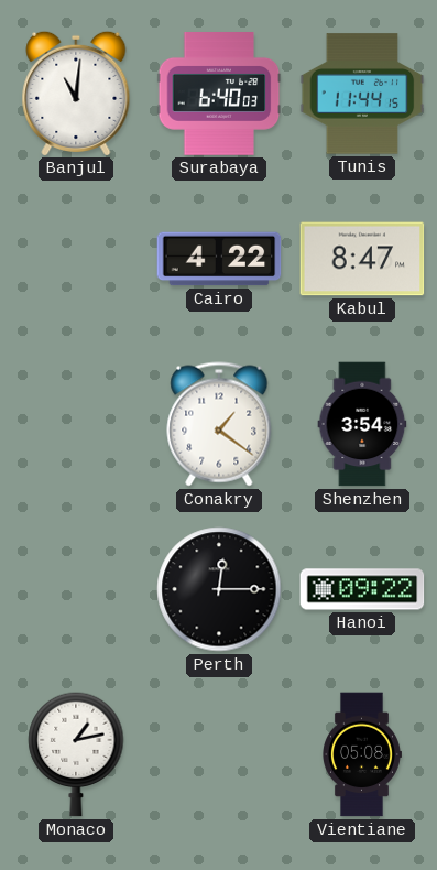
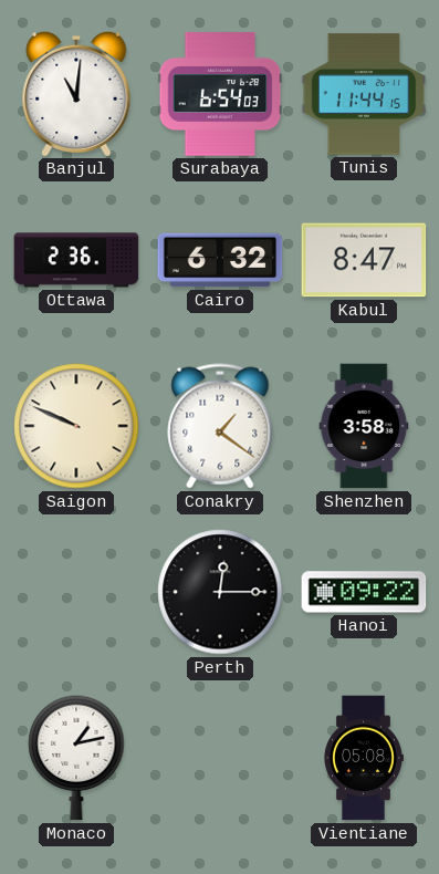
Surabaya: 6:40 -> 6:54
Ottawa: none -> 2:36
Cairo: 4:22 -> 6:32
Saigon: none -> 9:49
Shenzhen: 3:54 -> 3:58
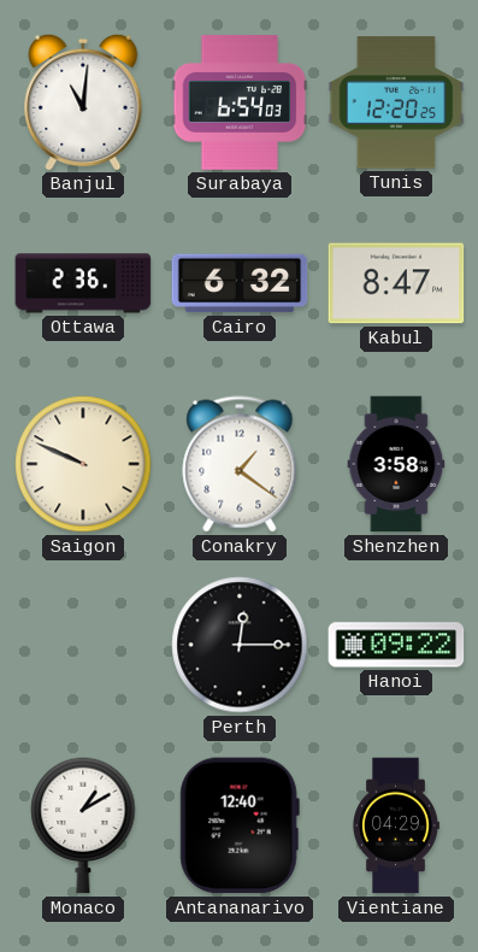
Tunis: 11:44 -> 12:20
Monaco: 1:13 -> 1:10
Antananarivo: none -> 12:40
Vientiane: 05:08 -> 04:29
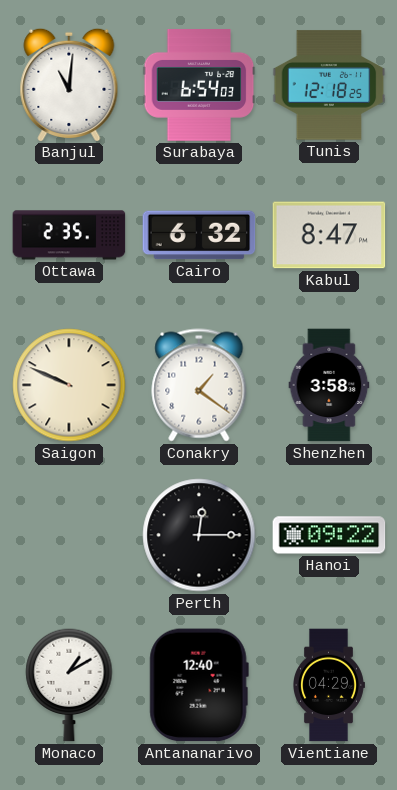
Tunis: 12:20 -> 12:18
Ottawa: 2:36 -> 2:35
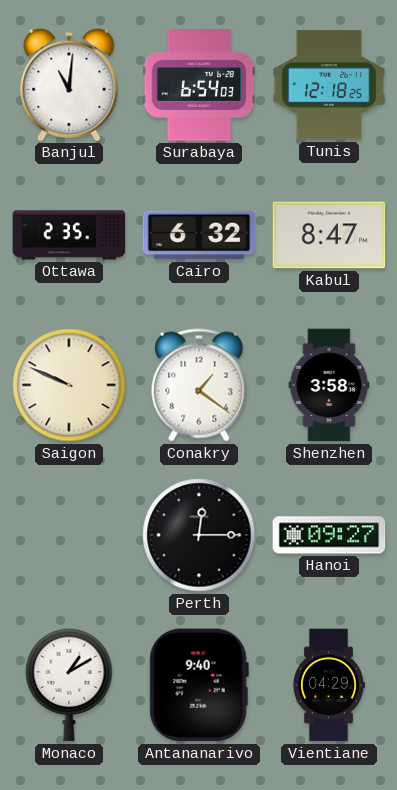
Hanoi: 09:22 -> 09:27
Antananarivo: 12:40 -> 9:40
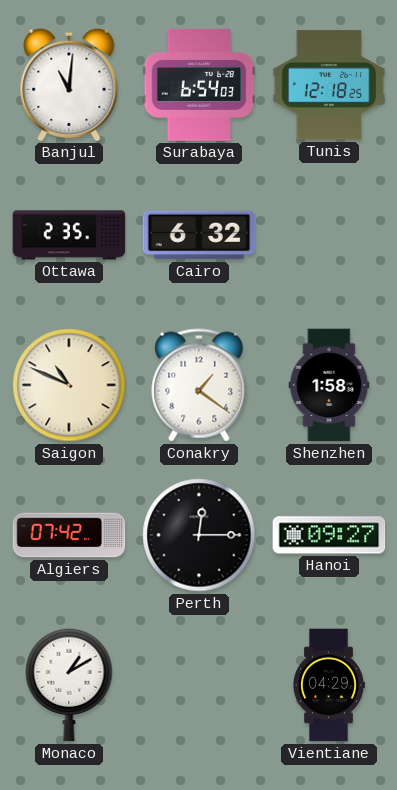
Kabul: 8:47 -> none
Saigon: 9:49 -> 10:49
Shenzhen: 3:58 -> 1:58
Algiers: none -> 07:42
Antananarivo: 9:40 -> none
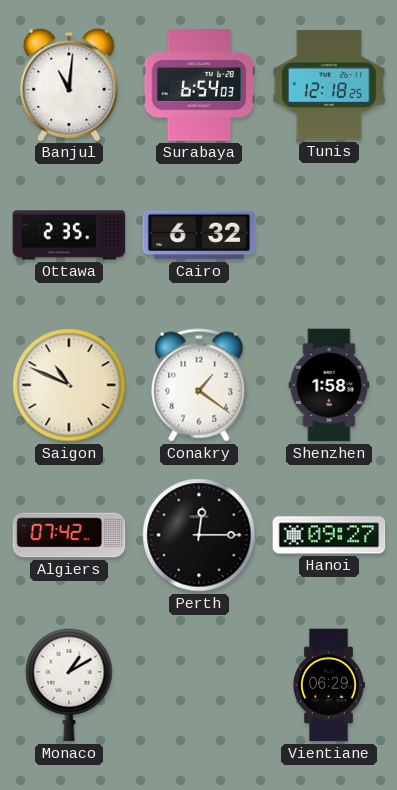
Vientiane: 04:29 -> 06:29
